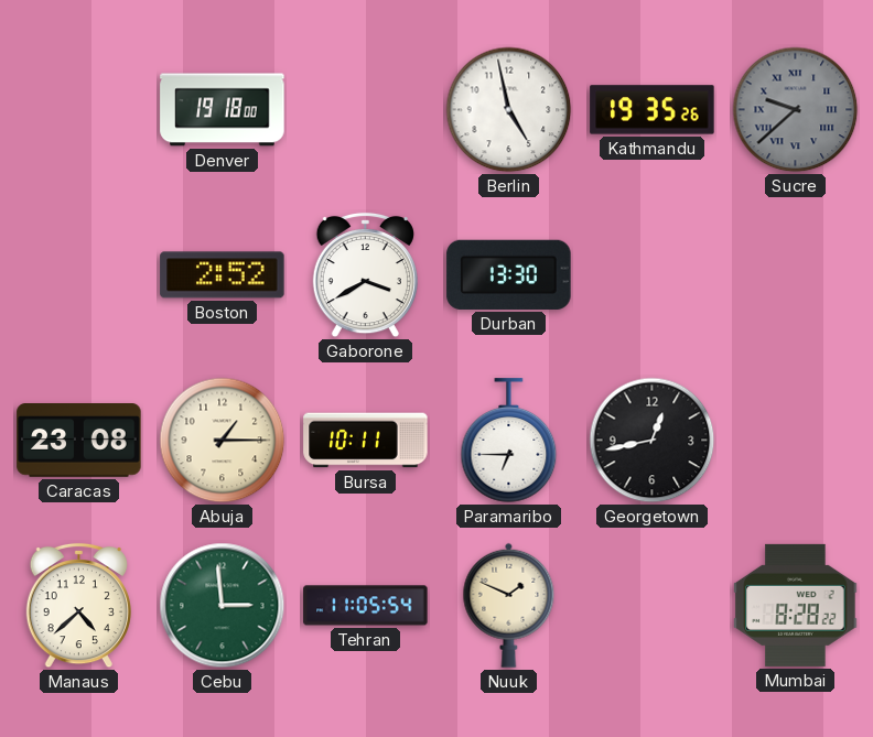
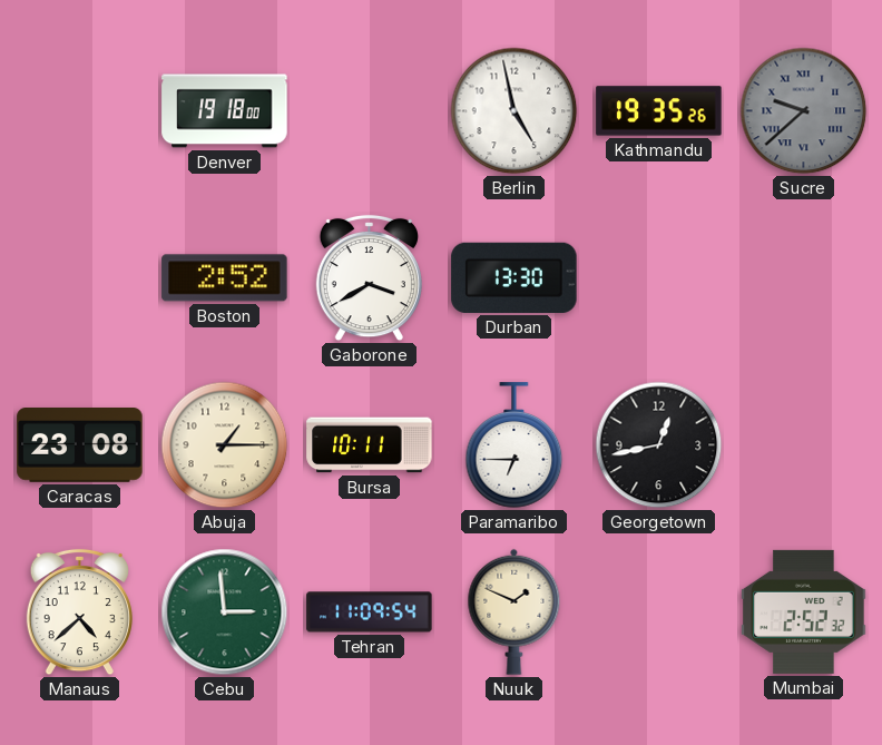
Tehran: 11:05 -> 11:09
Mumbai: 8:28 -> 2:52
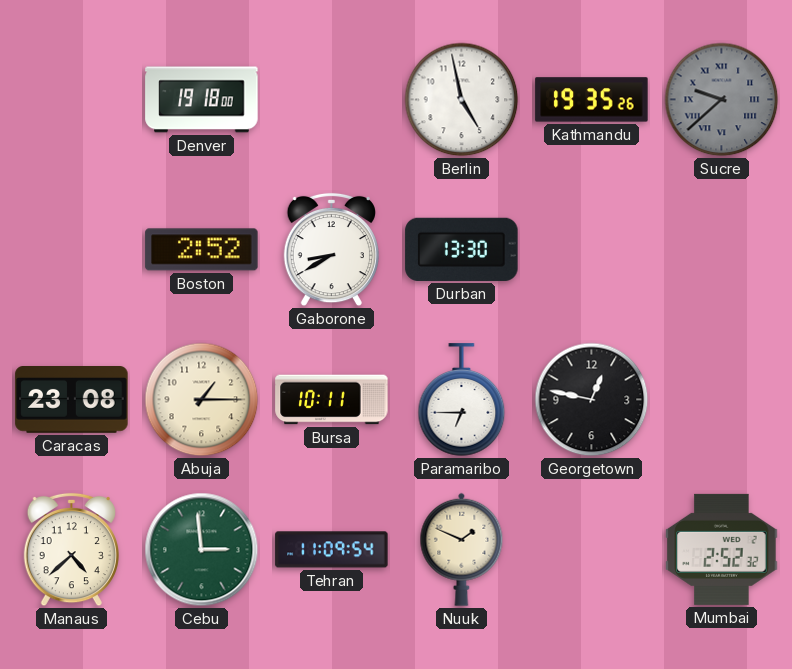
Gaborone: 3:40 -> 8:40
Georgetown: 12:43 -> 12:47
